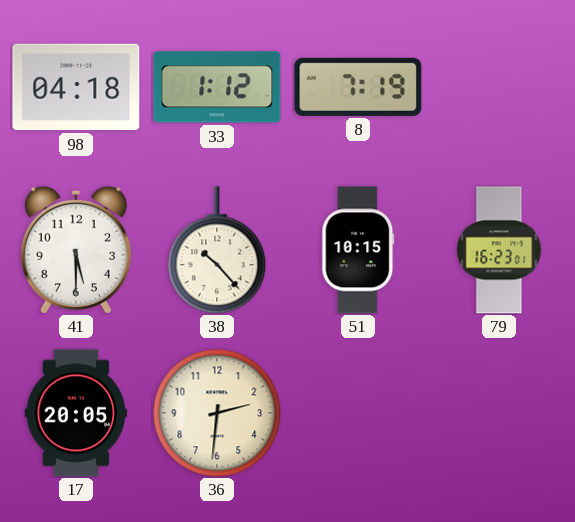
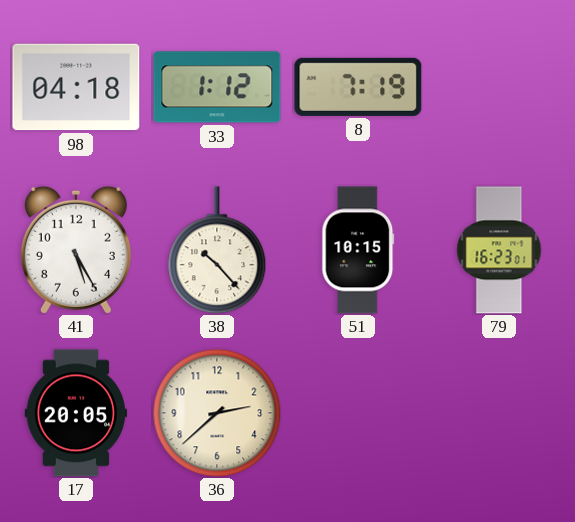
41: 5:30 -> 5:25
36: 2:31 -> 2:38
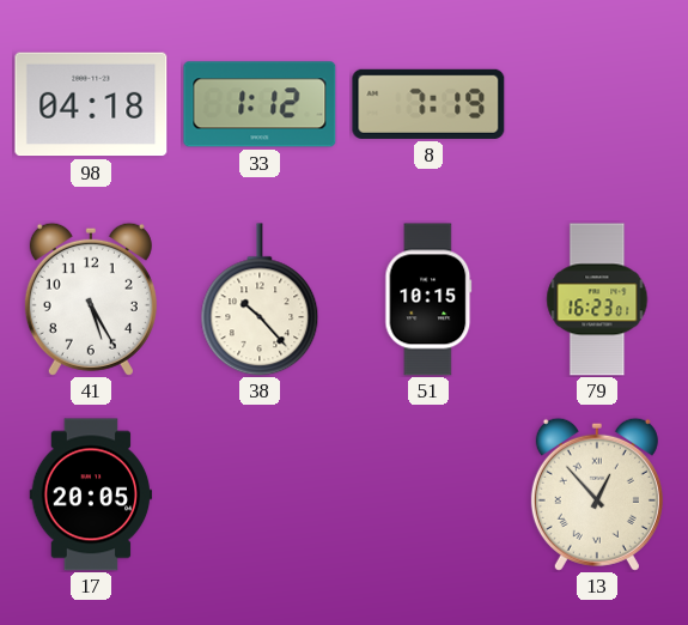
36: 2:38 -> none
13: none -> 12:53
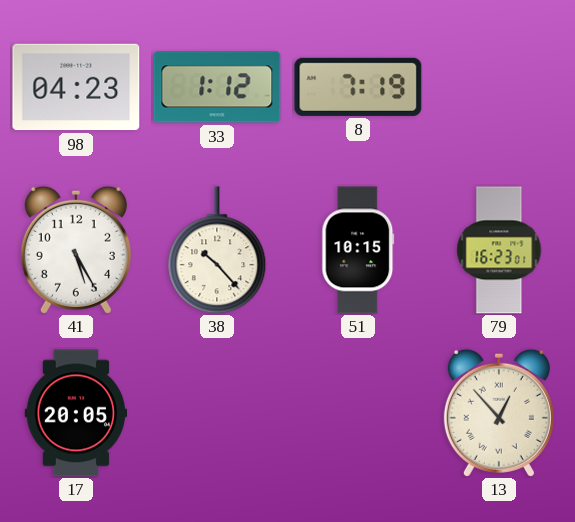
98: 04:18 -> 04:23
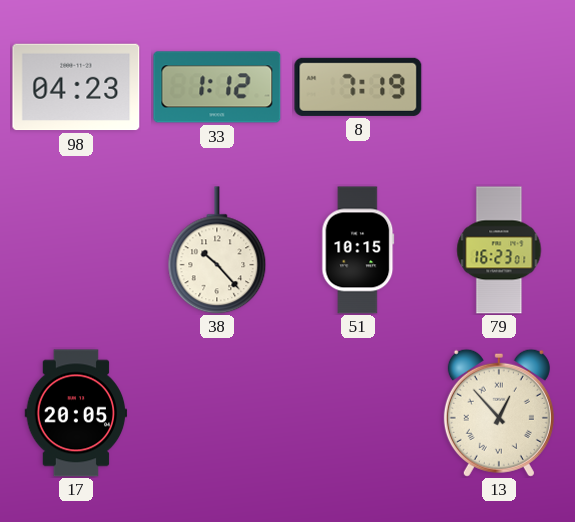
41: 5:25 -> none
